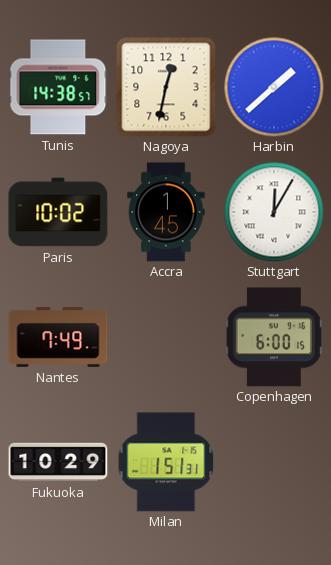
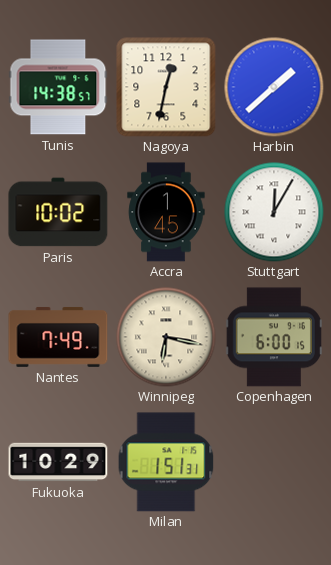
Winnipeg: none -> 6:17
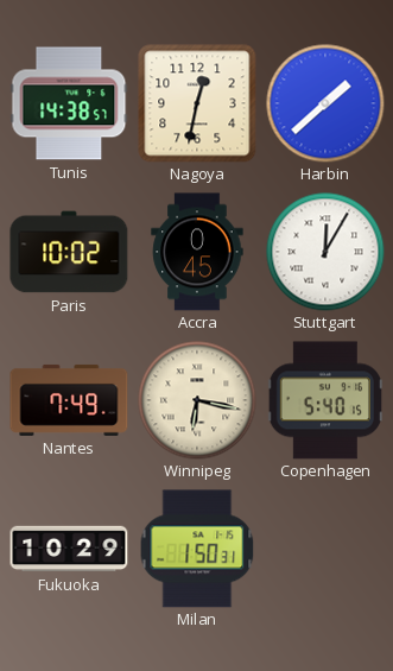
Accra: 1:45 -> 0:45
Copenhagen: 6:00 -> 5:40
Milan: 1:51 -> 1:50
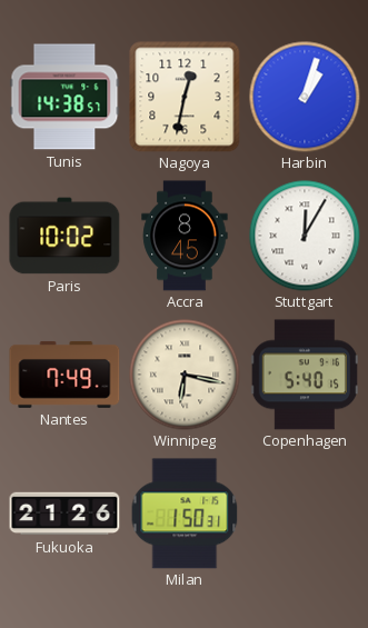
Harbin: 1:38 -> 1:03
Accra: 0:45 -> 8:45
Fukuoka: 10:29 -> 21:26
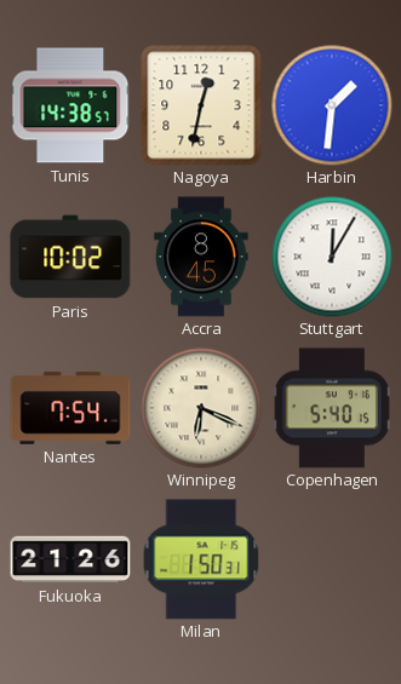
Harbin: 1:03 -> 1:31
Nantes: 7:49 -> 7:54
Winnipeg: 6:17 -> 6:19
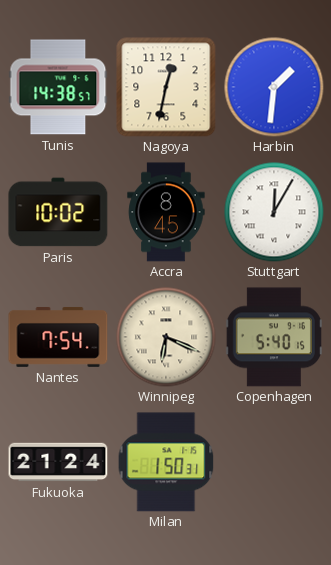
Fukuoka: 21:26 -> 21:24
